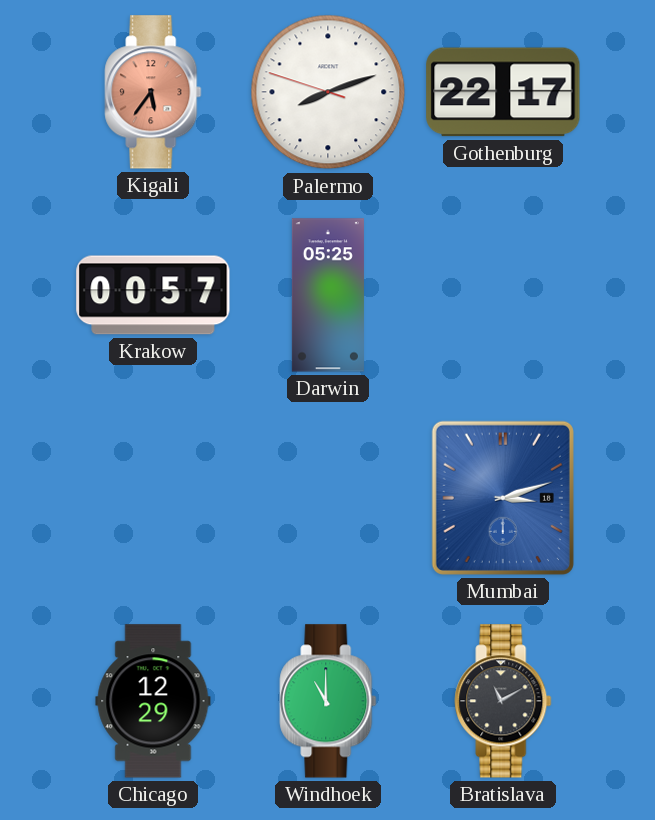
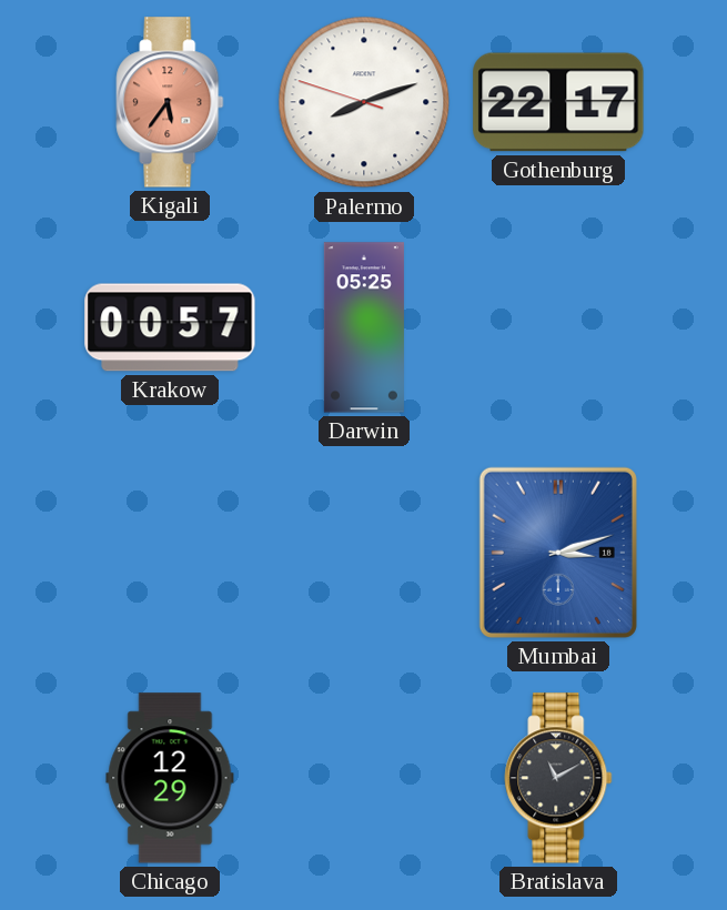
Windhoek: 11:00 -> none
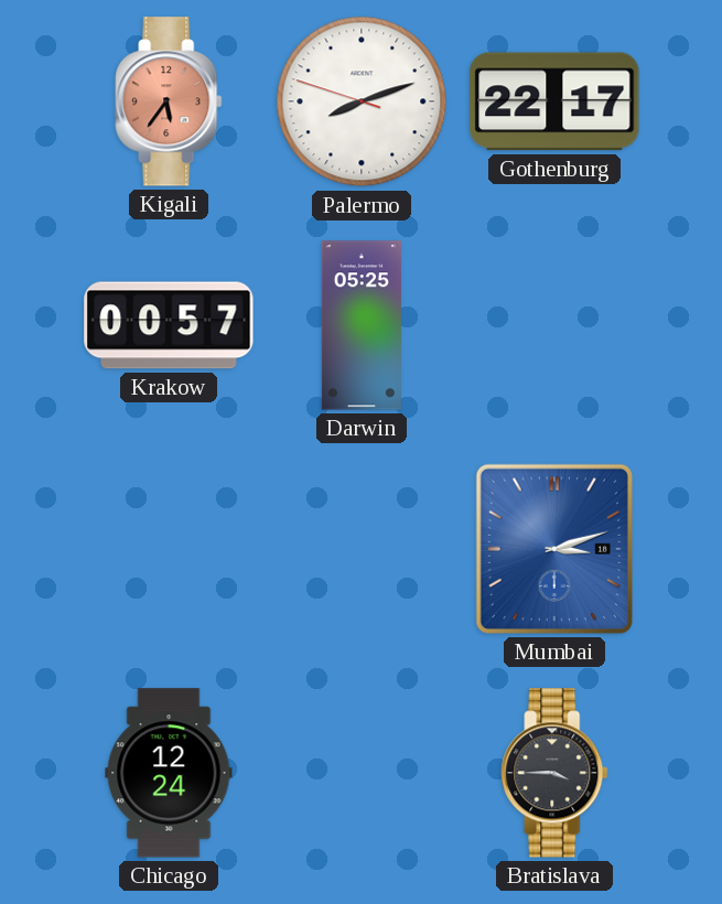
Chicago: 12:29 -> 12:24
Bratislava: 11:10 -> 3:45
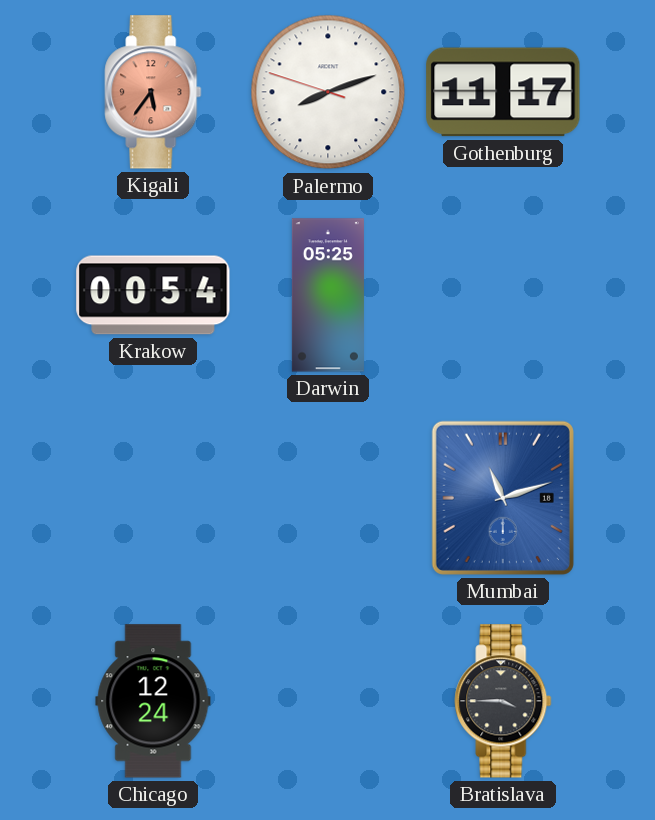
Gothenburg: 22:17 -> 11:17
Krakow: 00:57 -> 00:54
Mumbai: 3:12 -> 11:12
